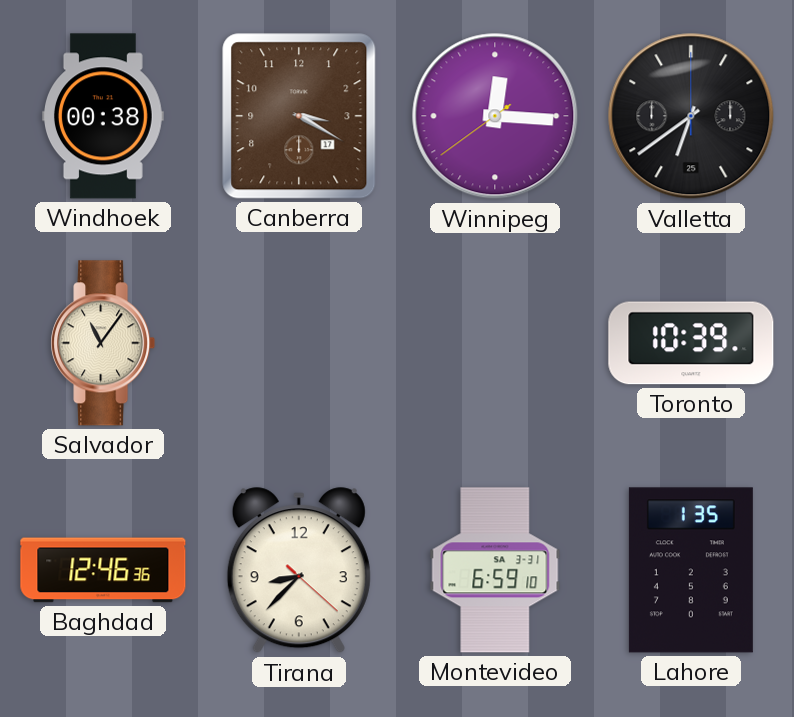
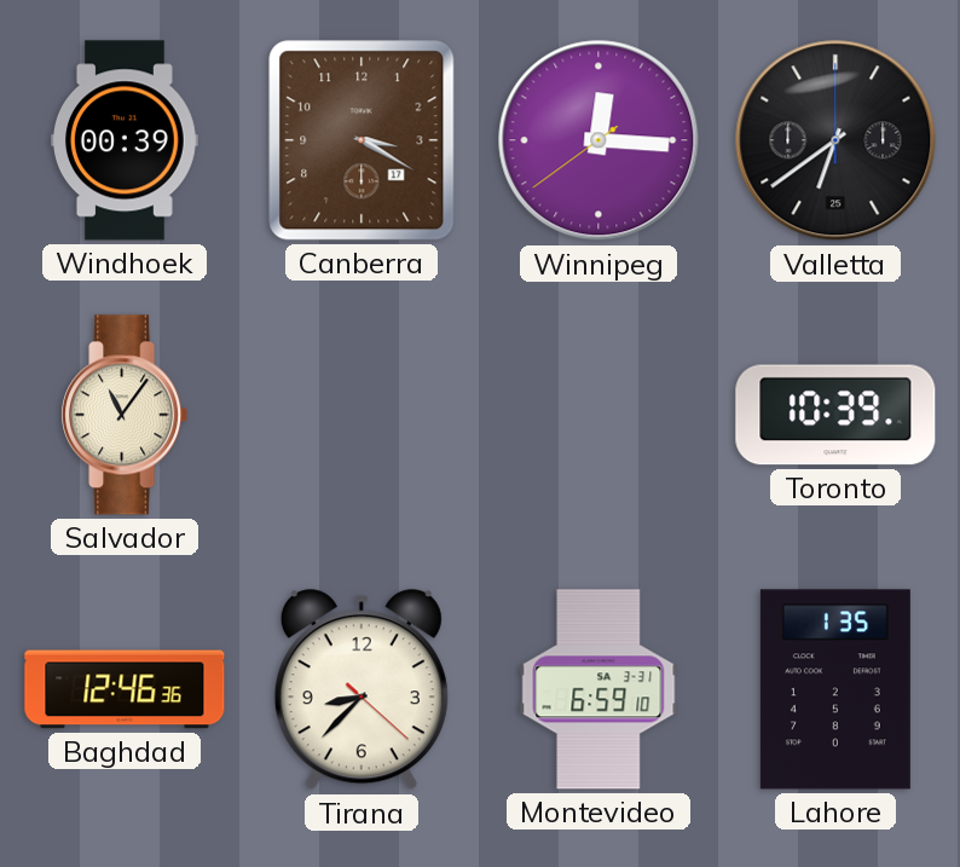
Windhoek: 00:38 -> 00:39
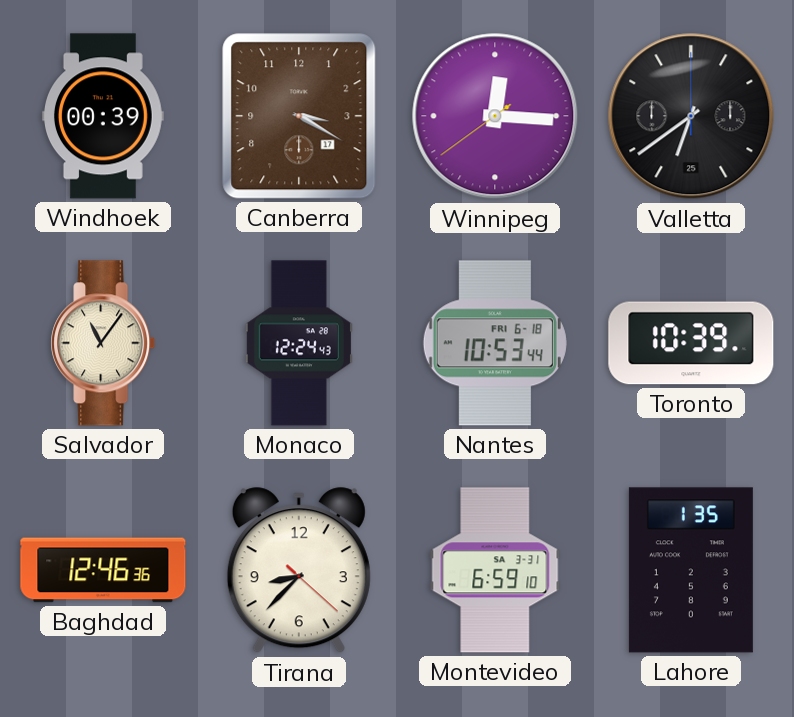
Monaco: none -> 12:24
Nantes: none -> 10:53
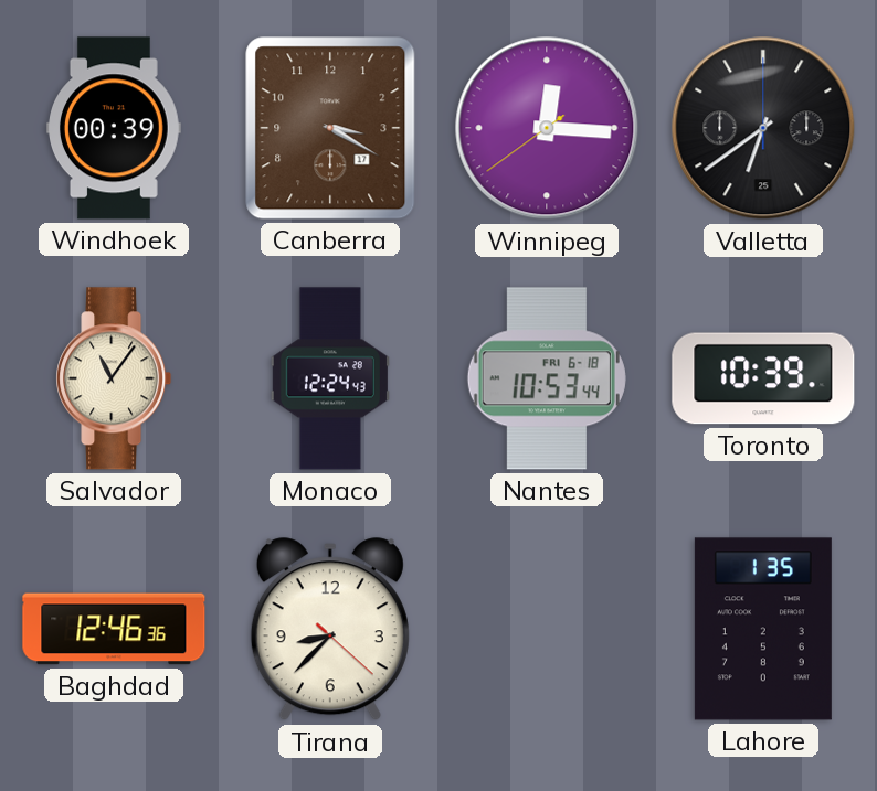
Montevideo: 6:59 -> none
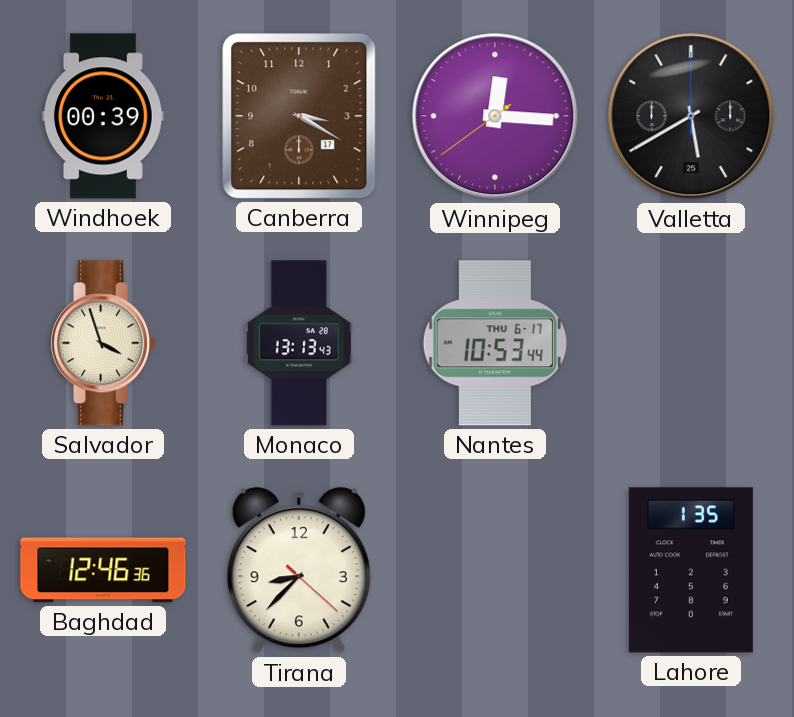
Valletta: 6:39 -> 5:40
Salvador: 11:06 -> 3:57
Monaco: 12:24 -> 13:13
Nantes date: FRI 6-18 -> THU 6-17
Toronto: 10:39 -> none
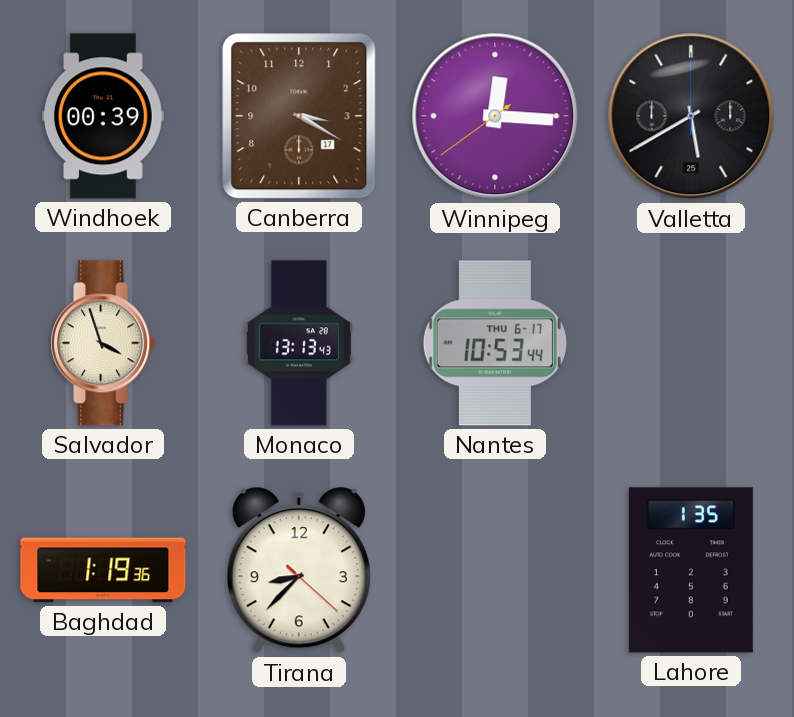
Baghdad: 12:46 -> 1:19
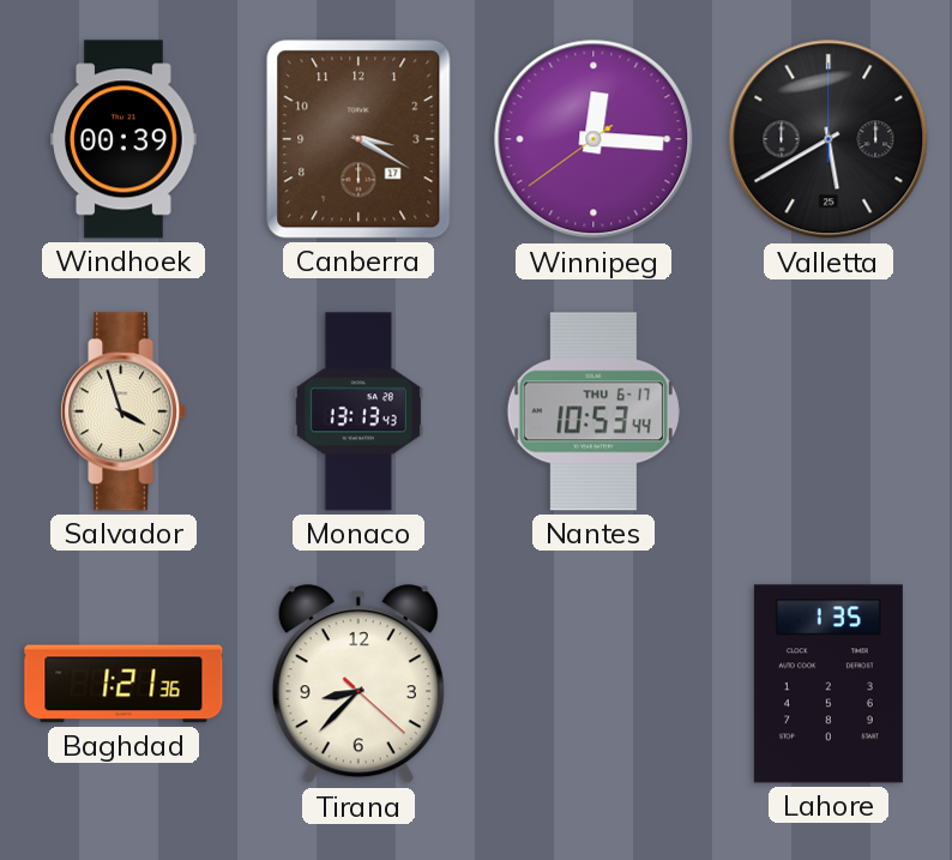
Baghdad: 1:19 -> 1:21
